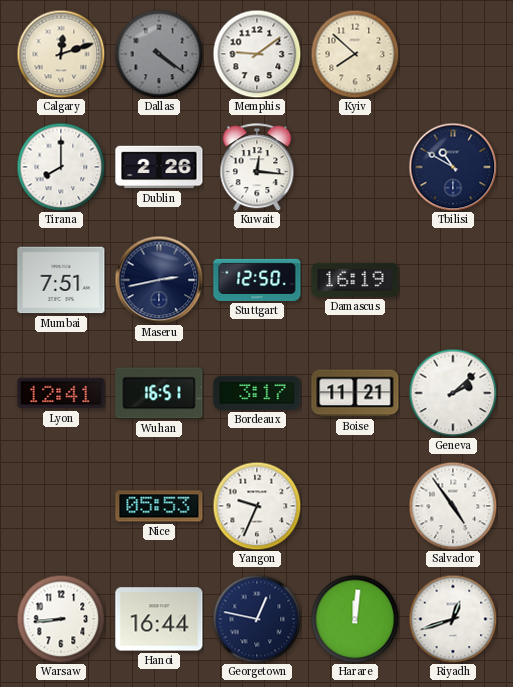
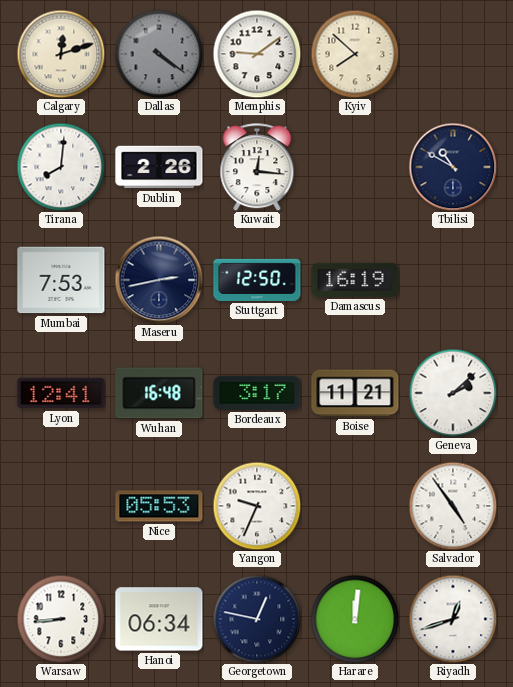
Tirana: 8:00 -> 8:01
Mumbai: 7:51 -> 7:53
Wuhan: 16:51 -> 16:48
Hanoi: 16:44 -> 06:34
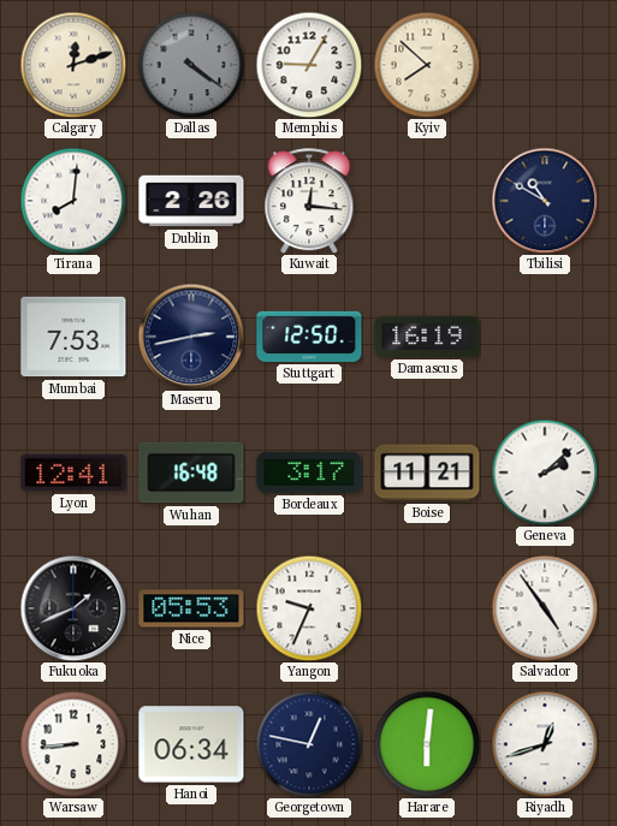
Memphis: 9:09 -> 9:05
Fukuoka: none -> 1:41
Harare: 12:01 -> 6:01
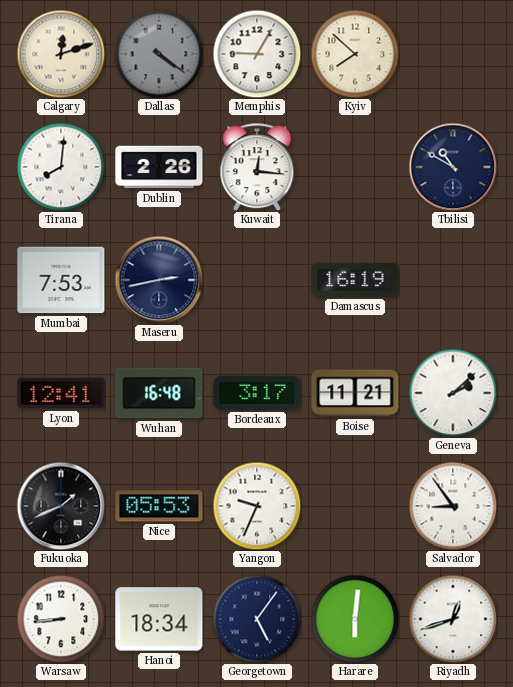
Stuttgart: 12:50 -> none
Salvador: 4:54 -> 8:54
Hanoi: 06:34 -> 18:34
Georgetown: 12:47 -> 5:06
